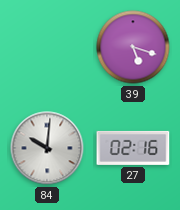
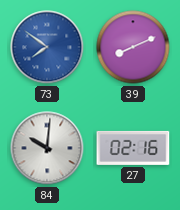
73: none -> 7:51
39: 5:18 -> 8:11
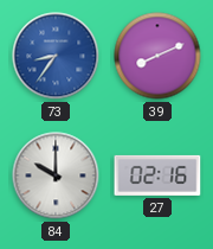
73: 7:51 -> 8:36
84: 10:01 -> 10:00
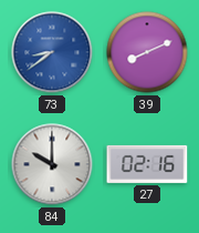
73: 8:36 -> 8:39
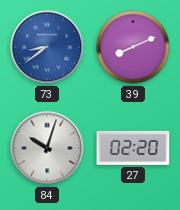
84: 10:00 -> 10:03
27: 02:16 -> 02:20
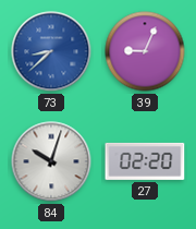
73: 8:39 -> 8:38
39: 8:11 -> 9:04
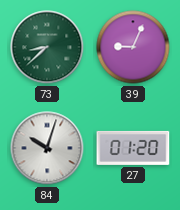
73 dial: blue -> green
27: 02:20 -> 01:20
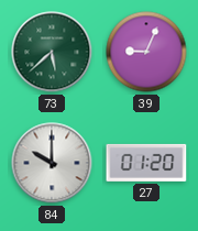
73: 8:38 -> 5:38
84: 10:03 -> 10:00
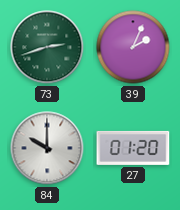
73: 5:38 -> 2:42
39: 9:04 -> 2:04
